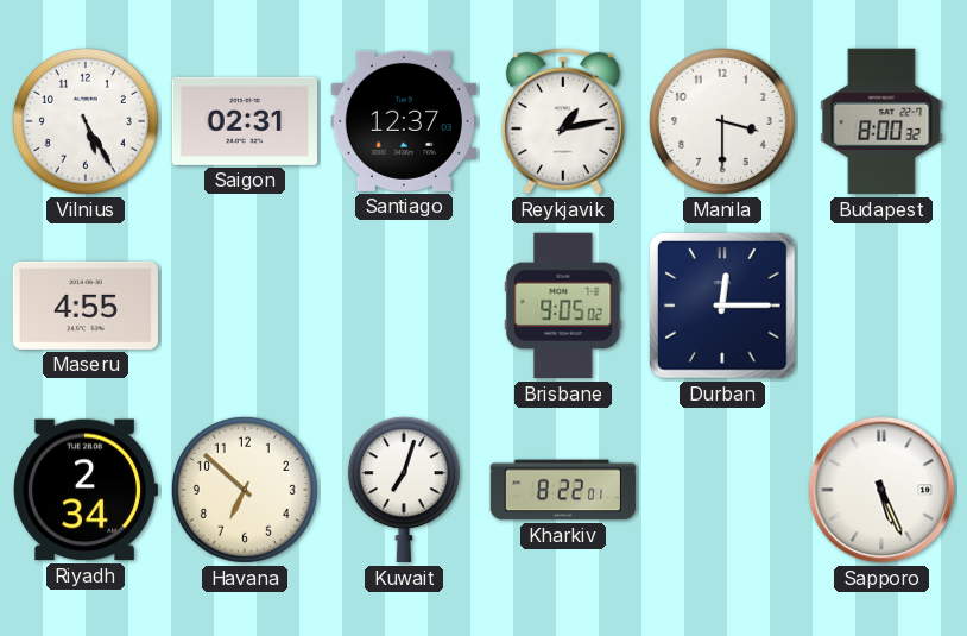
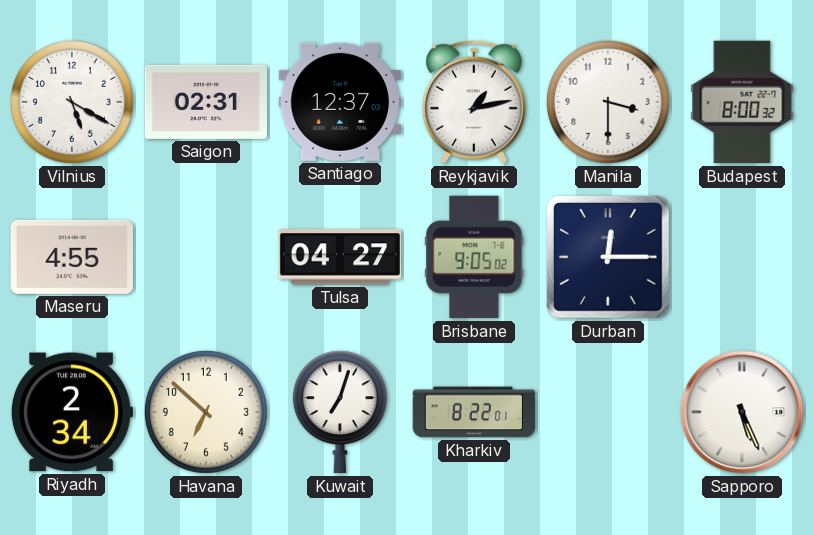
Vilnius: 5:25 -> 5:20
Tulsa: none -> 04:27
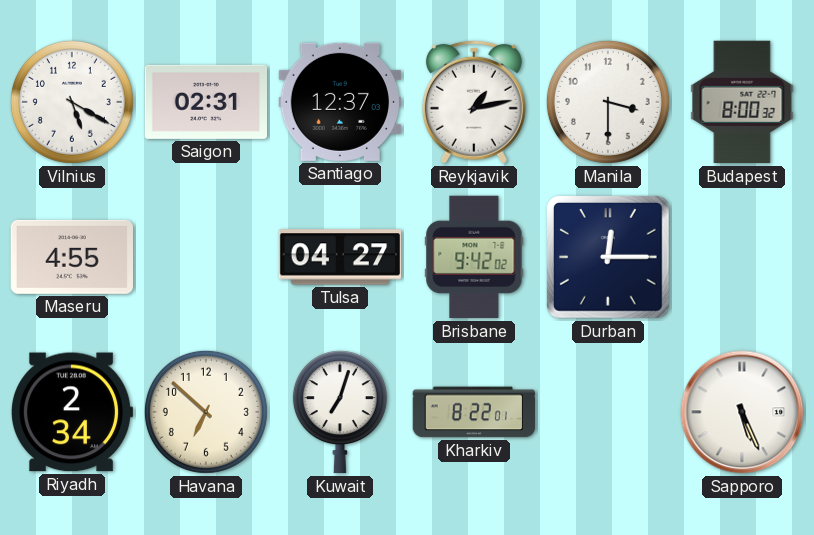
Brisbane: 9:05 -> 9:42
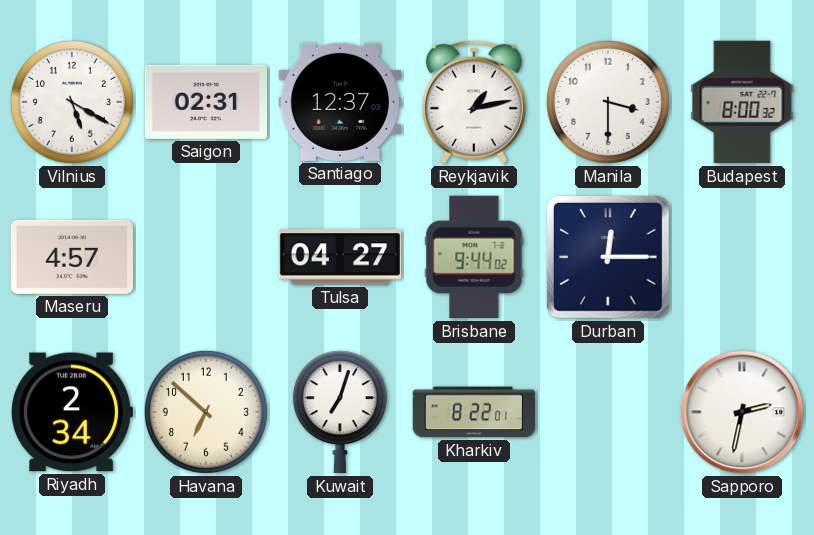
Maseru: 4:55 -> 4:57
Brisbane: 9:42 -> 9:44
Sapporo: 5:26 -> 2:32
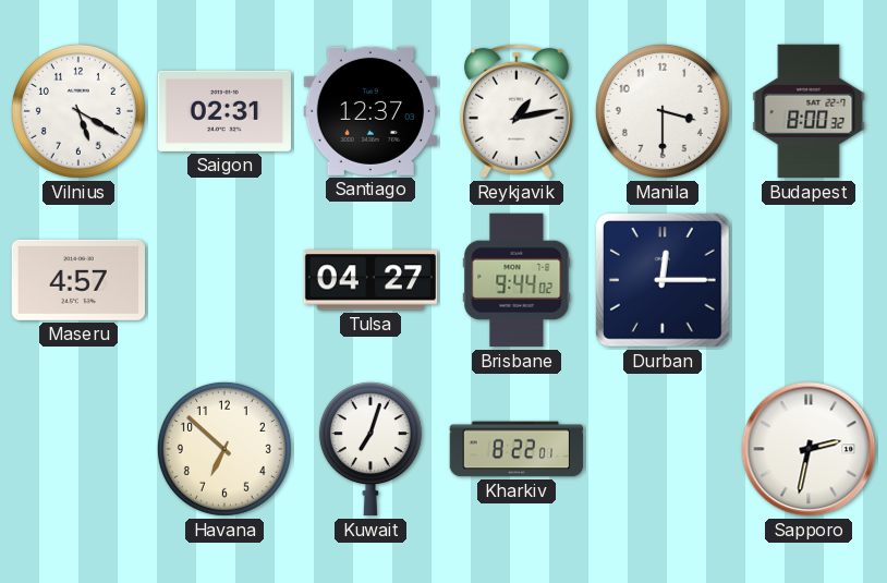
Riyadh: 2:34 -> none
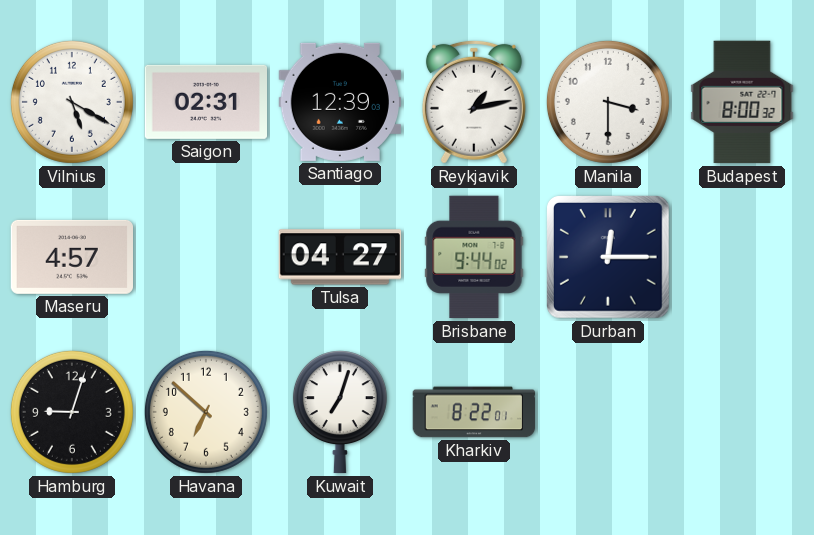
Santiago: 12:37 -> 12:39
Hamburg: none -> 9:03
Sapporo: 2:32 -> none
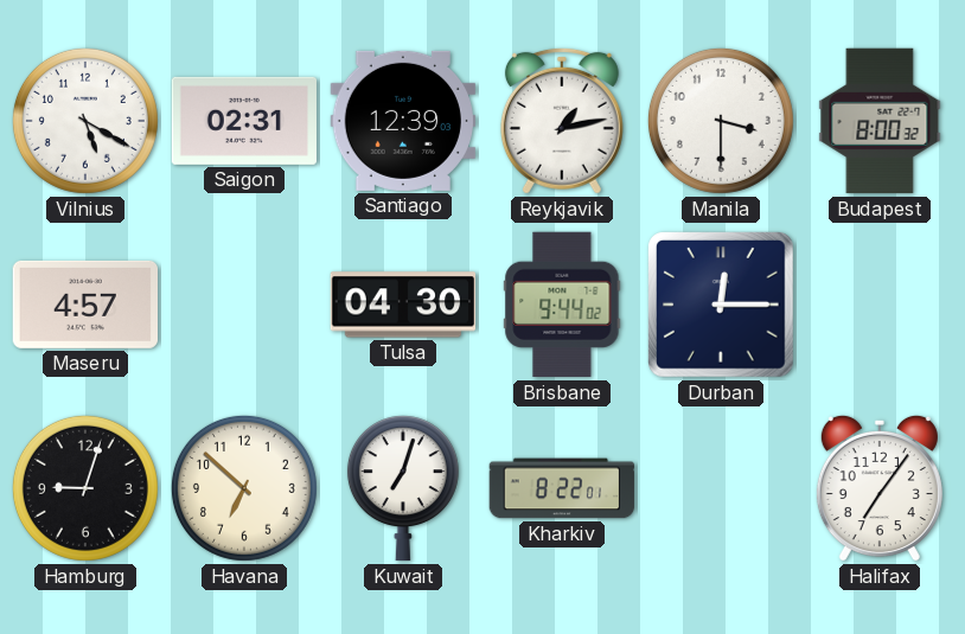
Tulsa: 04:27 -> 04:30
Halifax: none -> 7:06
